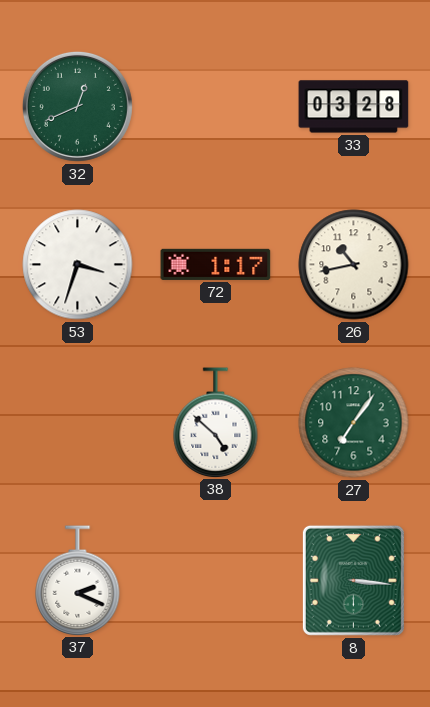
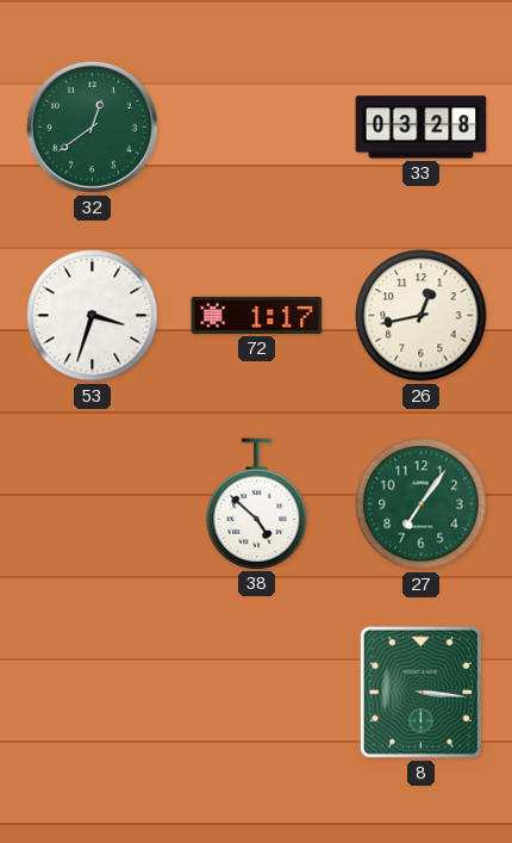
32: 12:41 -> 12:39
26: 10:43 -> 12:43
37: 2:19 -> none
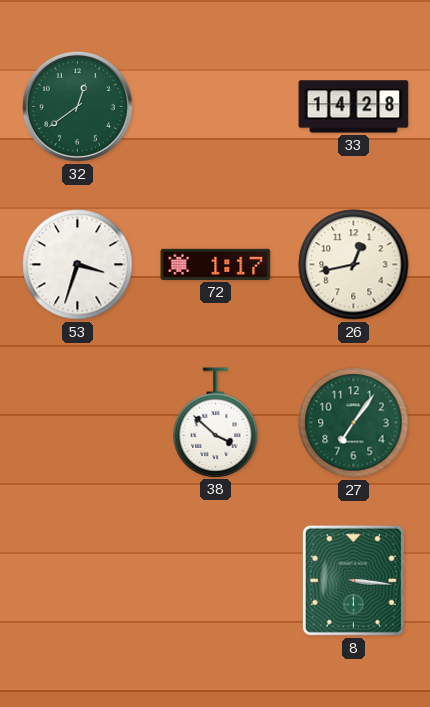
33: 03:28 -> 14:28
38: 4:52 -> 3:52
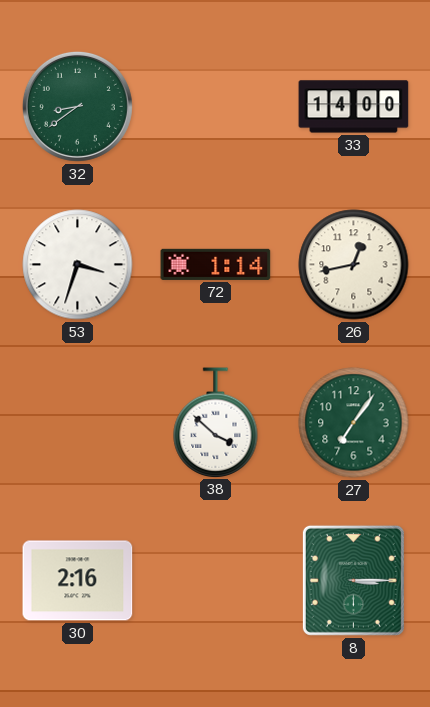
32: 12:39 -> 8:39
33: 14:28 -> 14:00
72: 1:17 -> 1:14
30: none -> 2:16
8: 3:16 -> 3:15
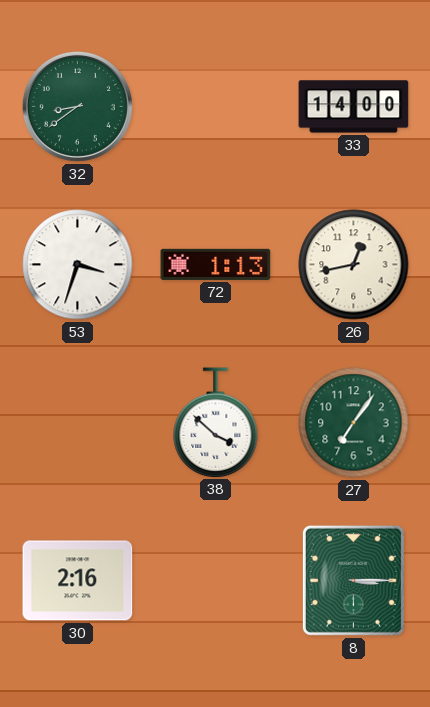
72: 1:14 -> 1:13
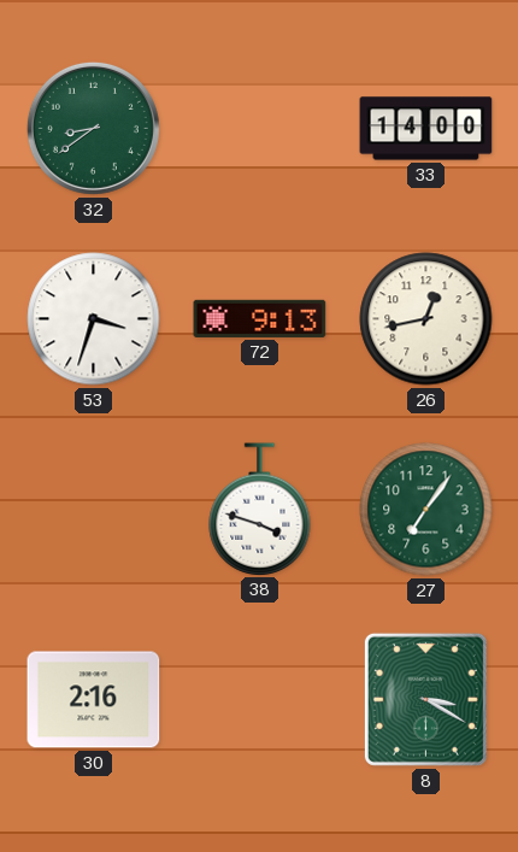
72: 1:13 -> 9:13
38: 3:52 -> 3:48
8: 3:15 -> 3:20
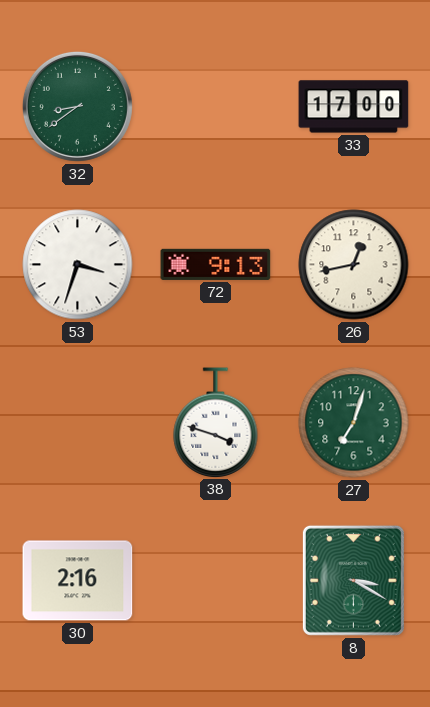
33: 14:00 -> 17:00
27: 7:06 -> 7:03
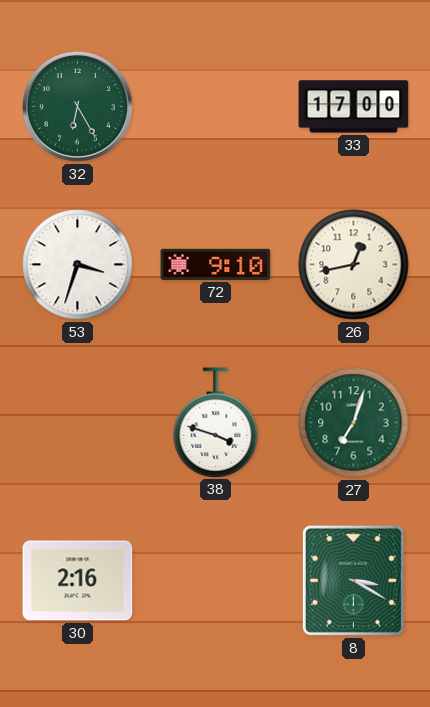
32: 8:39 -> 6:25
72: 9:13 -> 9:10
